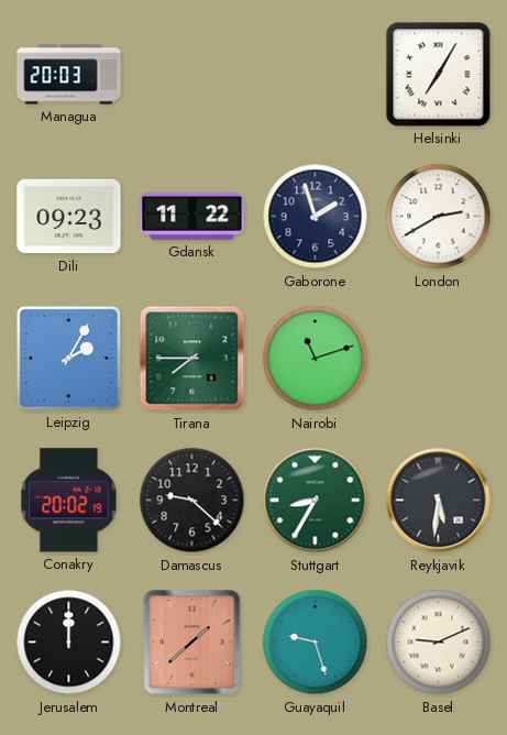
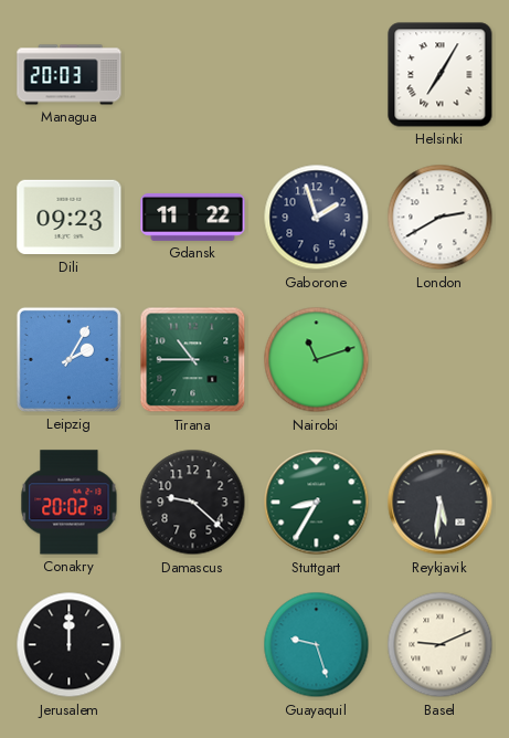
Tirana: 7:45 -> 10:45
Montreal: 1:38 -> none
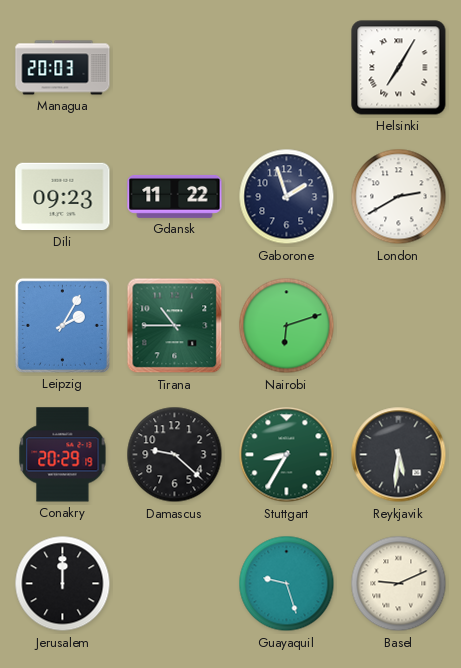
Nairobi: 11:12 -> 6:12
Conakry: 20:02 -> 20:29
